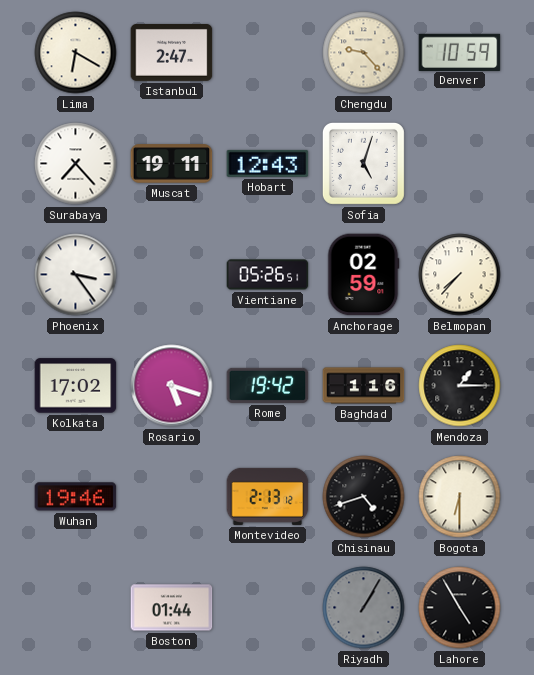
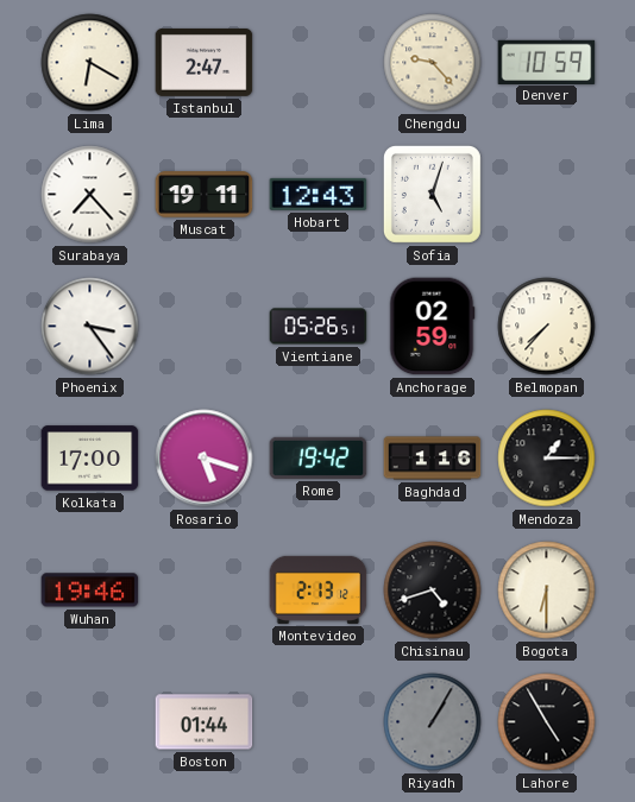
Kolkata: 17:02 -> 17:00
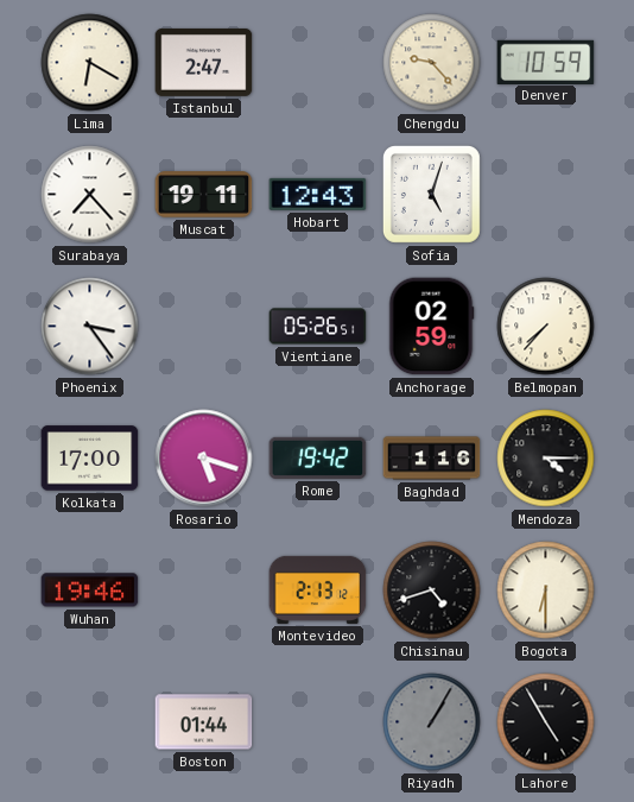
Mendoza: 1:15 -> 4:15
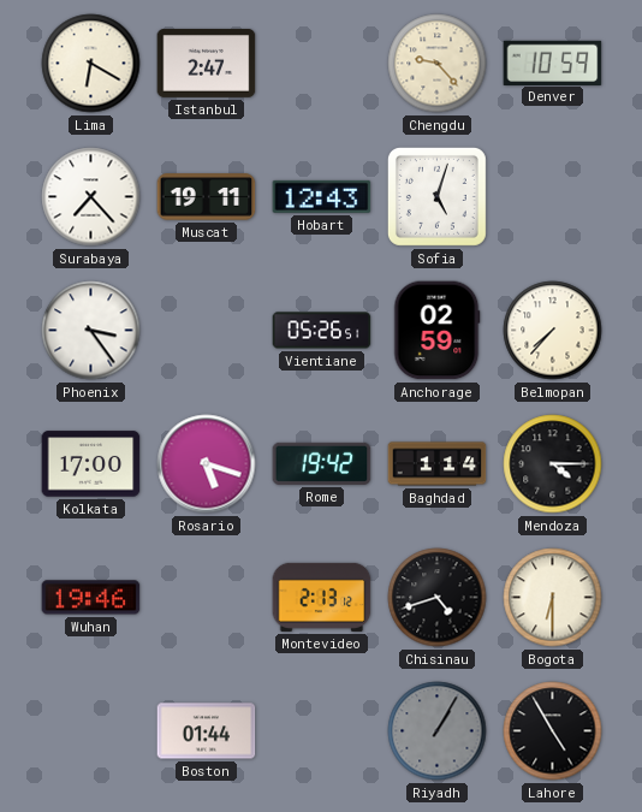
Baghdad: 1:16 -> 1:14
